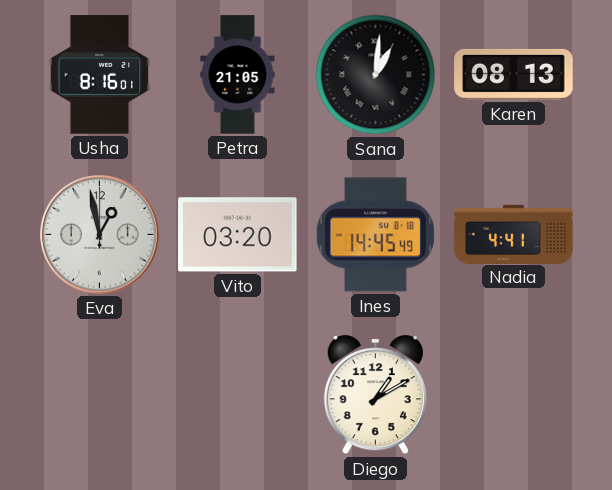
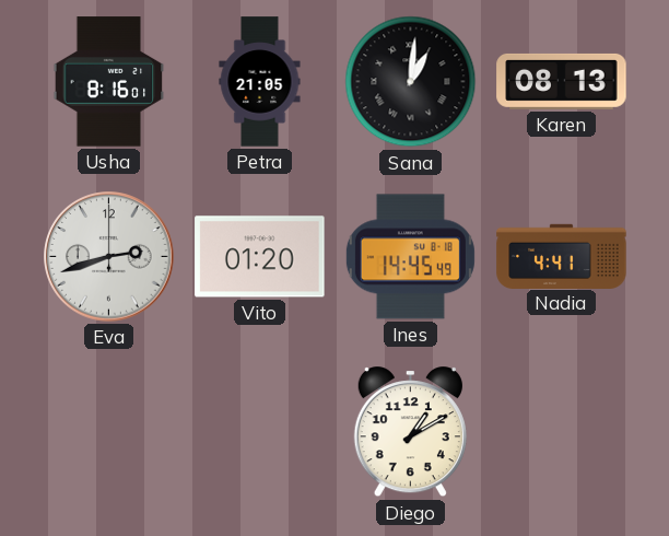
Eva: 12:58 -> 2:42
Vito: 03:20 -> 01:20
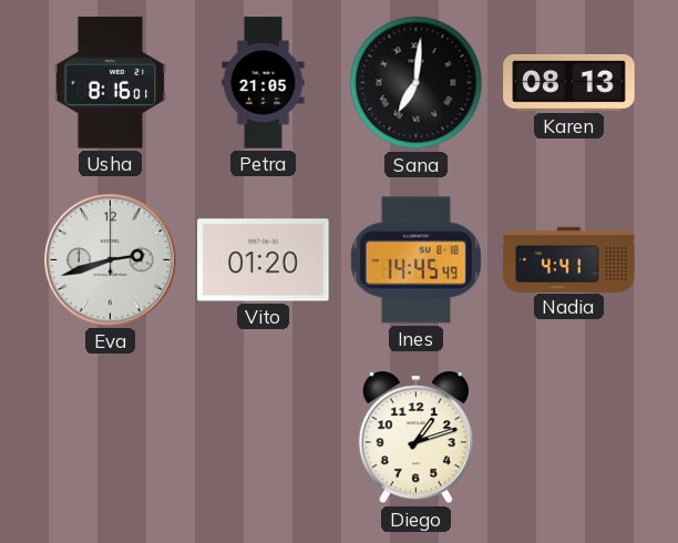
Sana: 1:01 -> 7:01
Diego: 1:10 -> 1:12
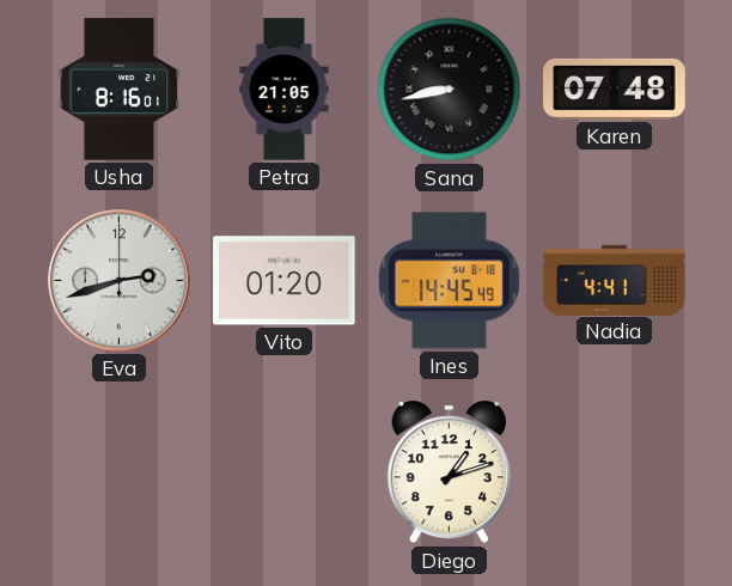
Sana: 7:01 -> 8:43
Karen: 08:13 -> 07:48
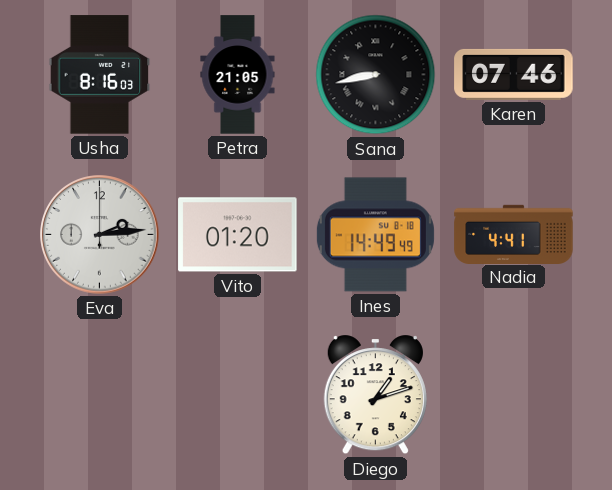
Usha: 8:16:01 -> 8:16:03
Karen: 07:48 -> 07:46
Eva: 2:42 -> 2:14
Ines: 14:45 -> 14:49
